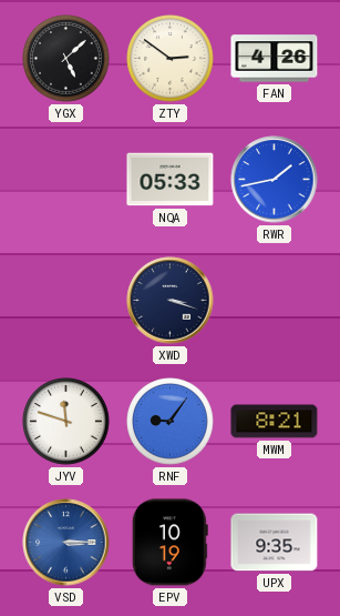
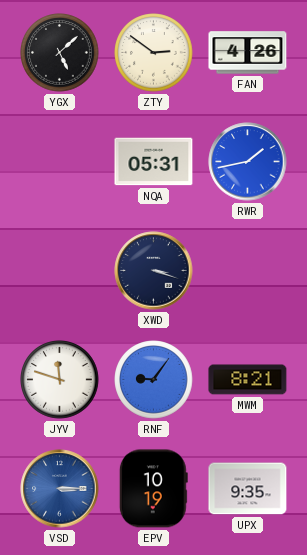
NQA: 05:33 -> 05:31
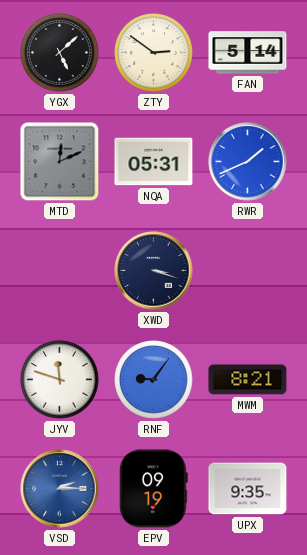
FAN: 4:26 -> 5:14
MTD: none -> 12:11
RWR: 1:43 -> 1:41
VSD: 3:15 -> 2:15
EPV: 10:19 -> 09:19
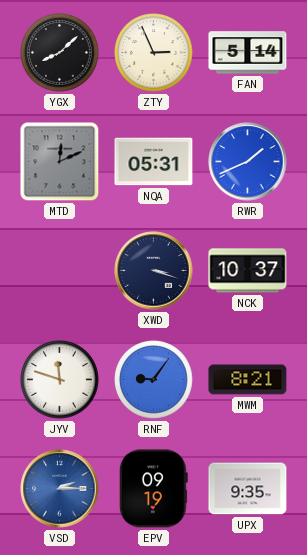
YGX: 5:08 -> 8:08
ZTY: 2:51 -> 2:56
NCK: none -> 10:37
